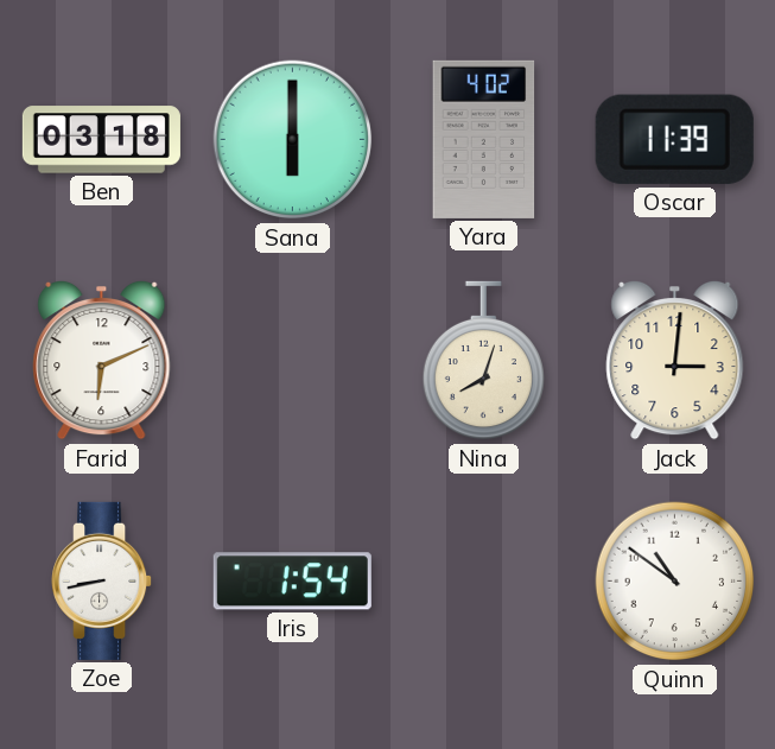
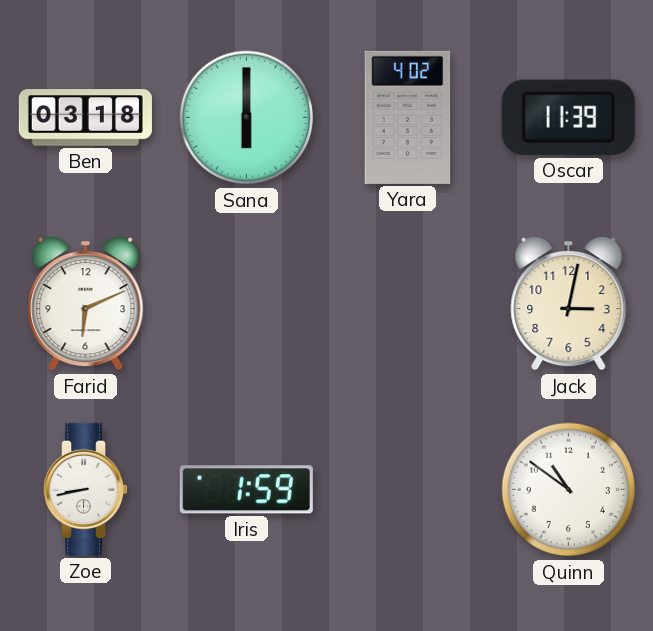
Nina: 8:03 -> none
Jack: 3:01 -> 3:02
Iris: 1:54 -> 1:59
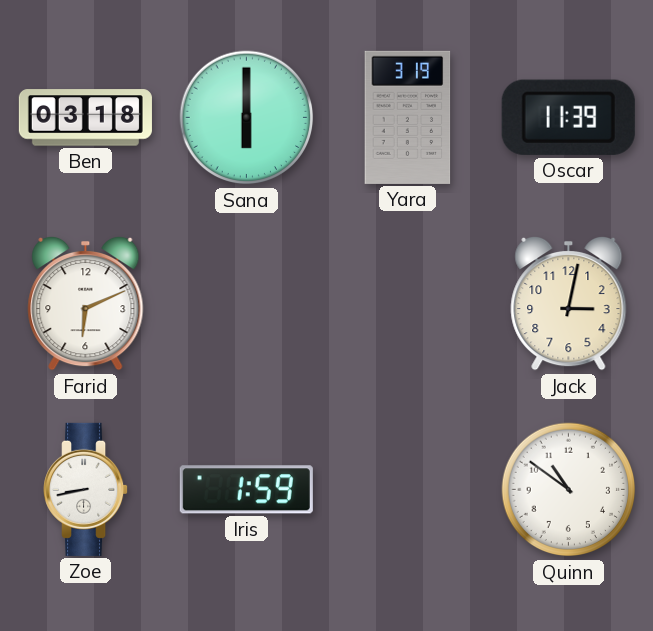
Yara: 4:02 -> 3:19
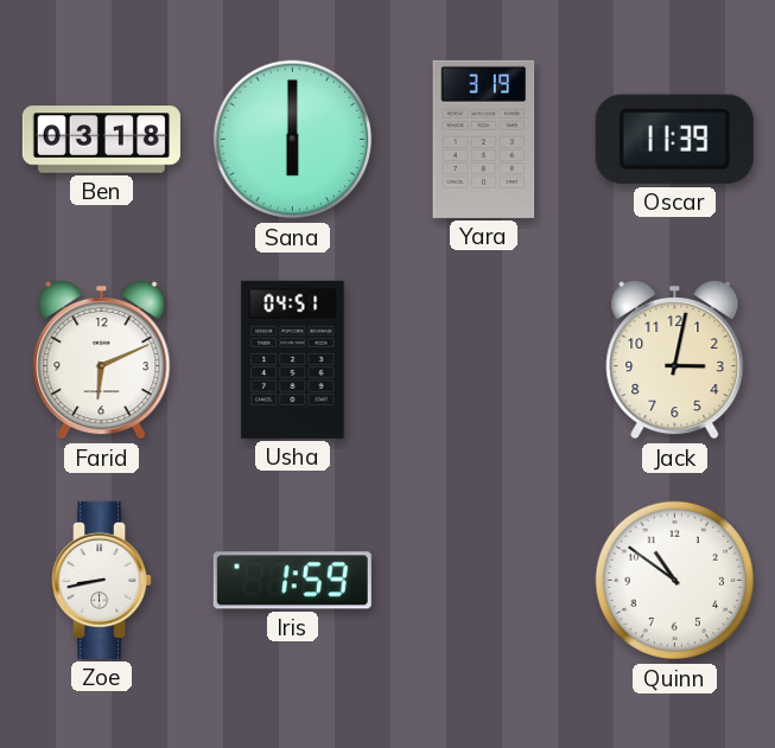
Usha: none -> 04:51
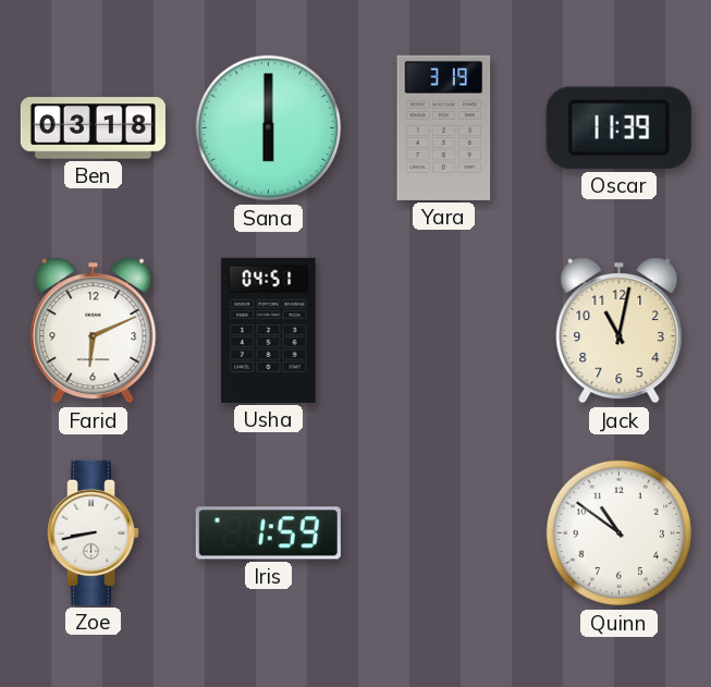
Jack: 3:02 -> 11:02
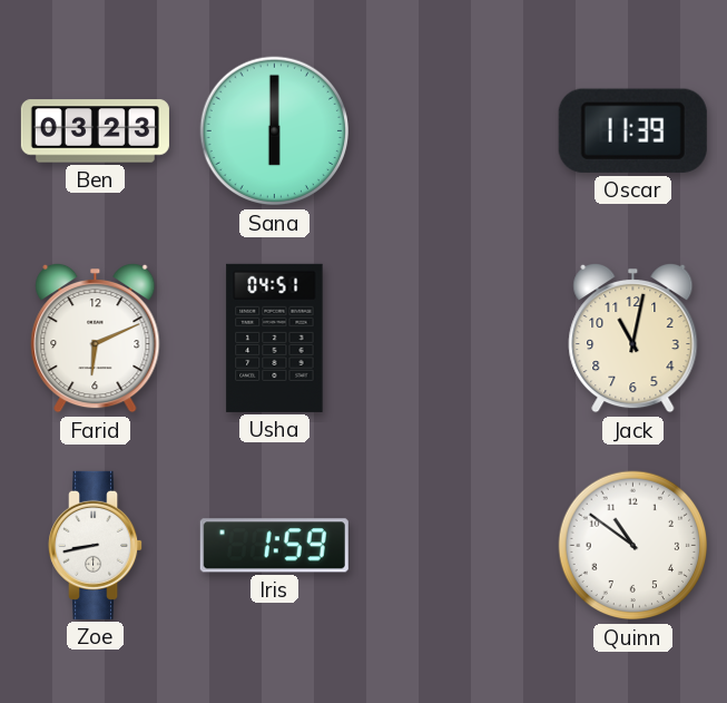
Ben: 03:18 -> 03:23
Yara: 3:19 -> none
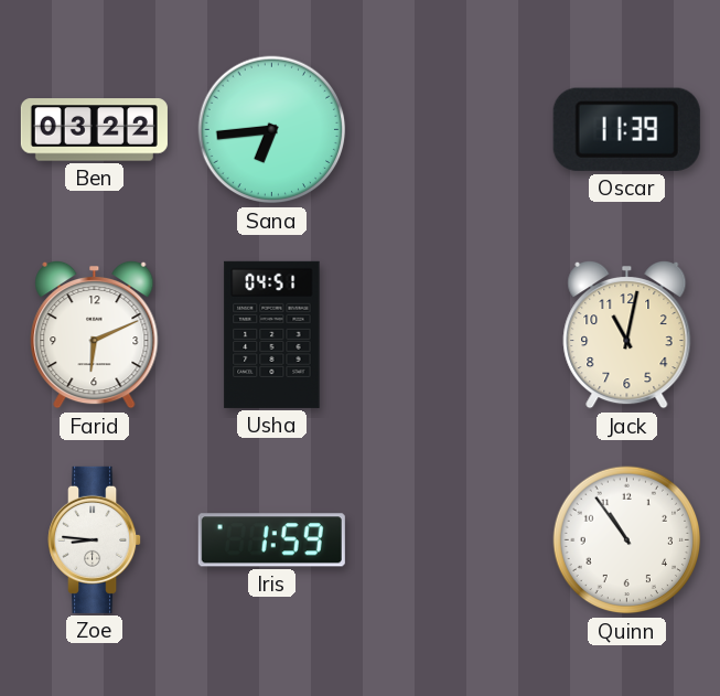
Ben: 03:23 -> 03:22
Sana: 6:00 -> 6:44
Zoe: 8:43 -> 8:46
Quinn: 10:51 -> 10:54
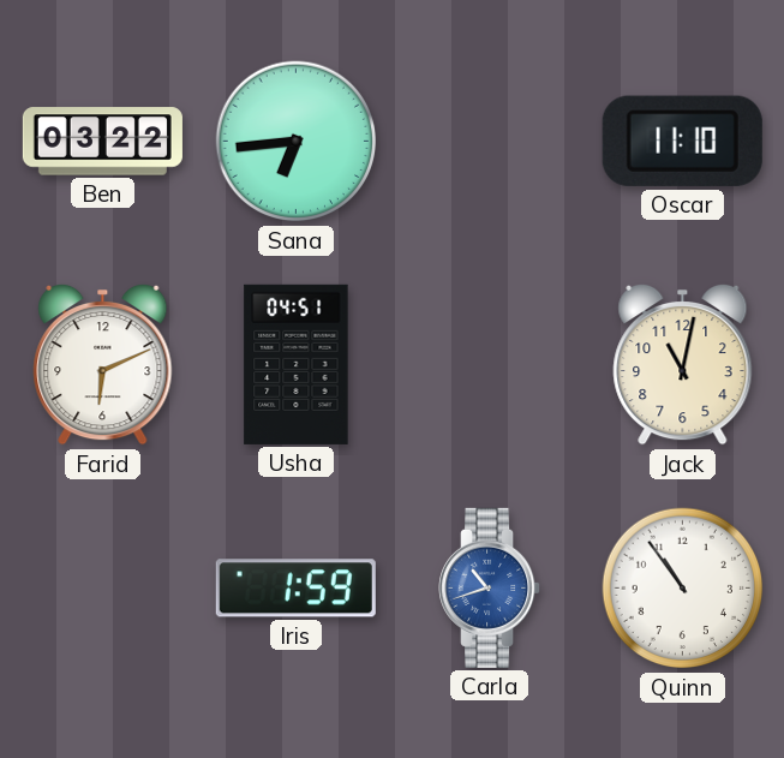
Oscar: 11:39 -> 11:10
Zoe: 8:46 -> none
Carla: none -> 10:42
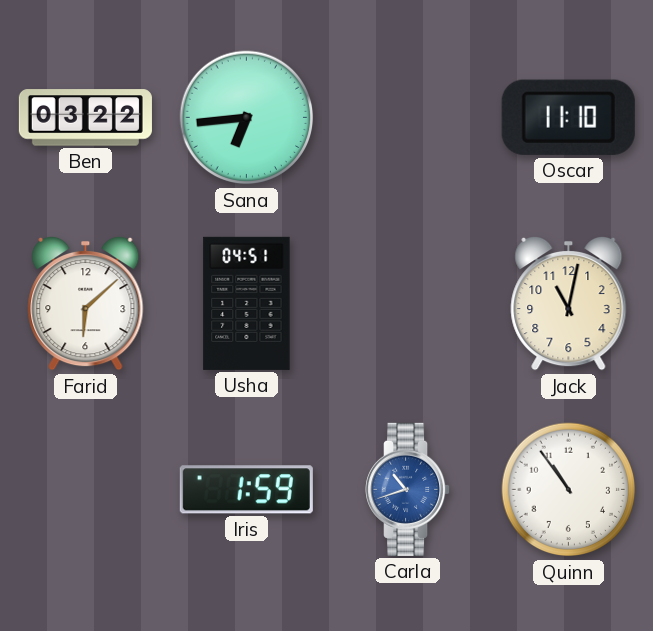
Farid: 6:11 -> 6:08
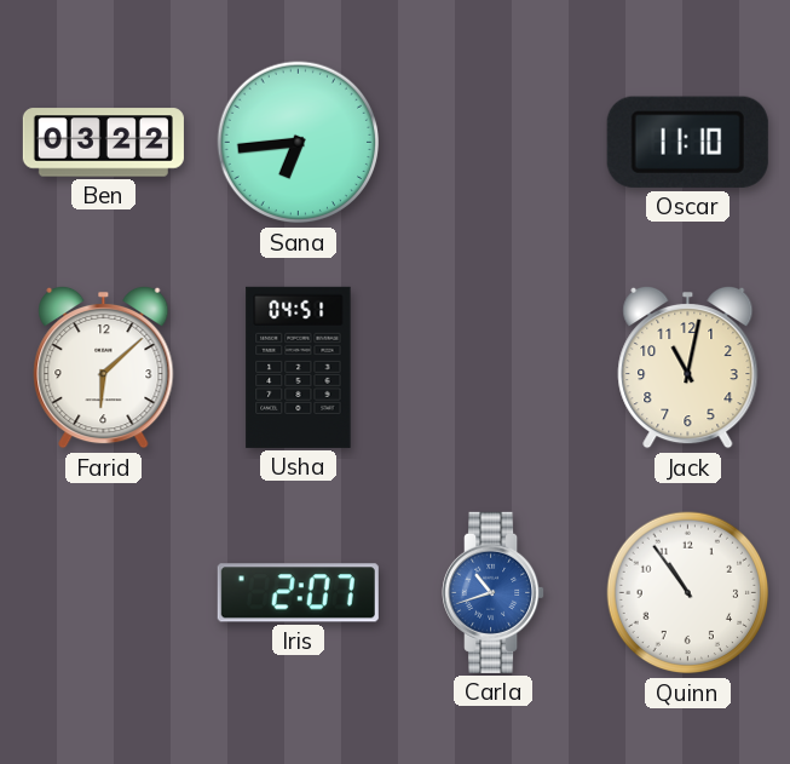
Iris: 1:59 -> 2:07
